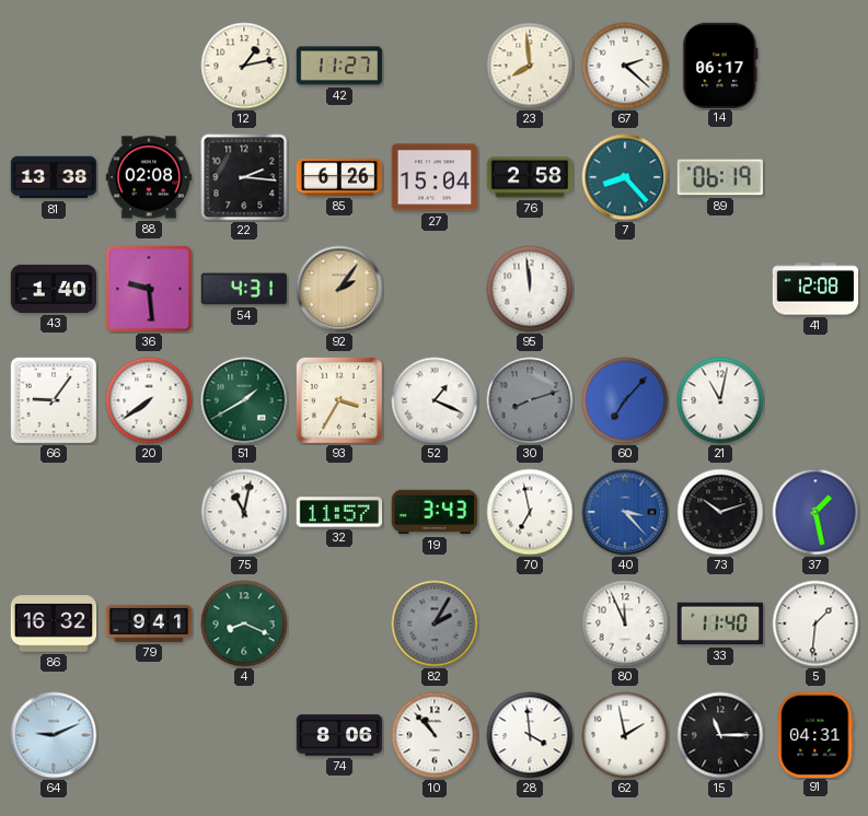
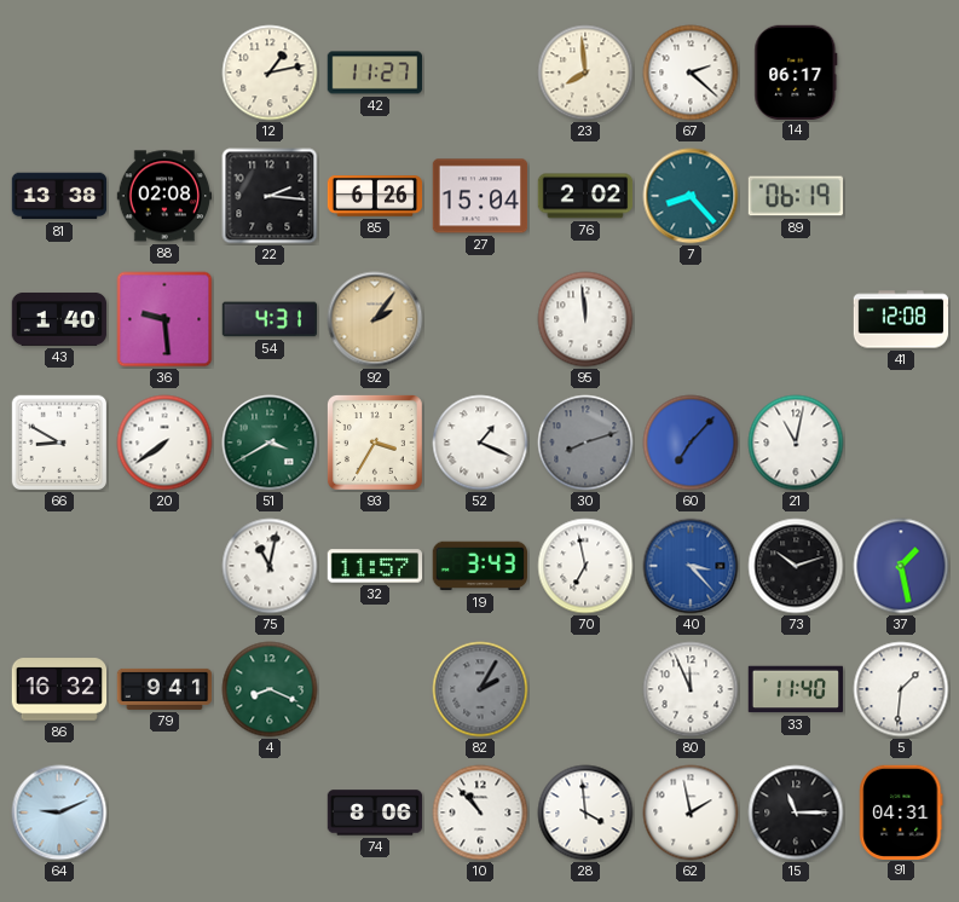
76: 2:58 -> 2:02
66: 9:06 -> 8:50
51: 1:40 -> 3:40
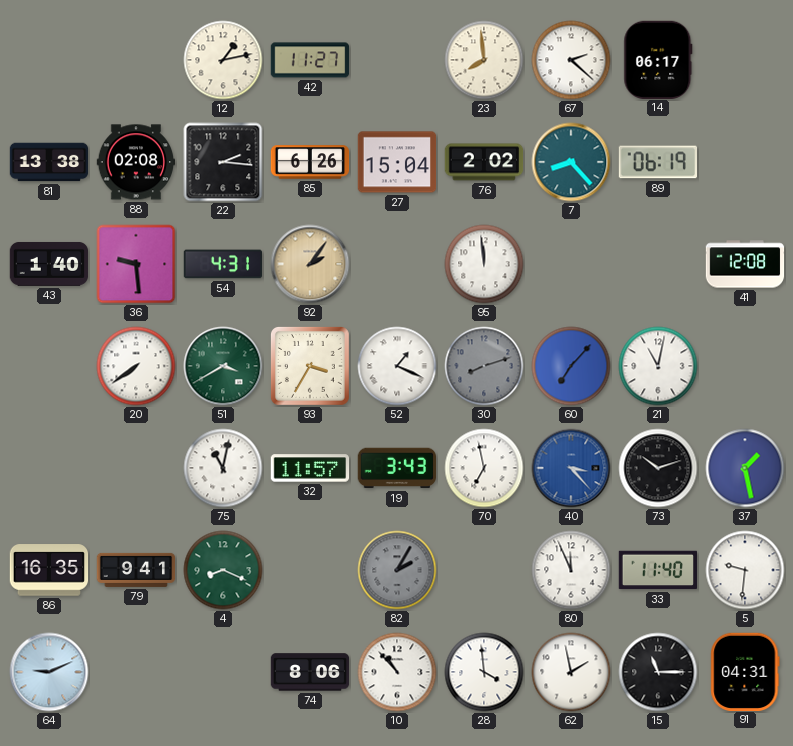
66: 8:50 -> none
86: 16:32 -> 16:35
5: 1:31 -> 9:31
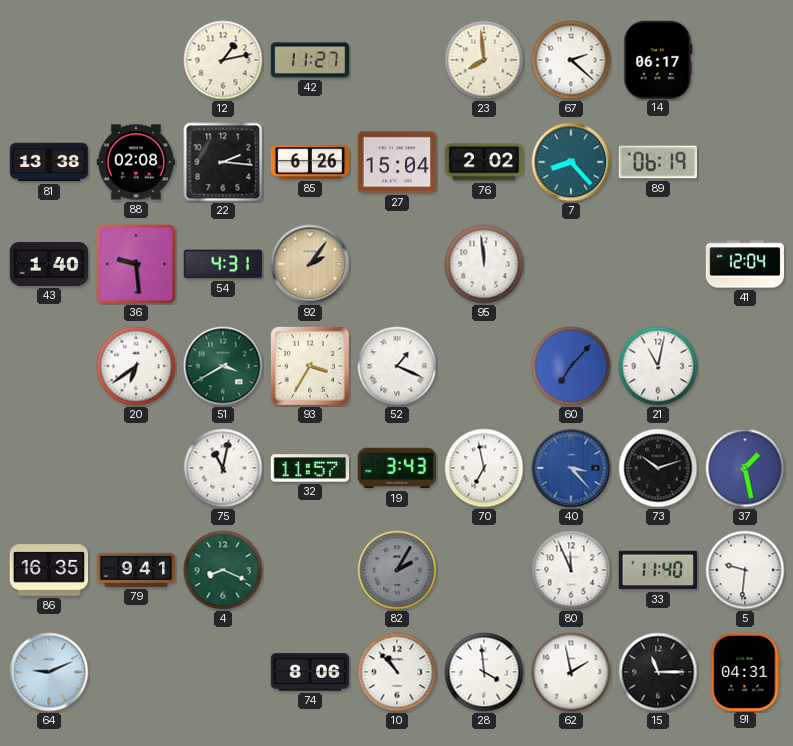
41: 12:08 -> 12:04
20: 7:39 -> 6:39
30: 8:12 -> none
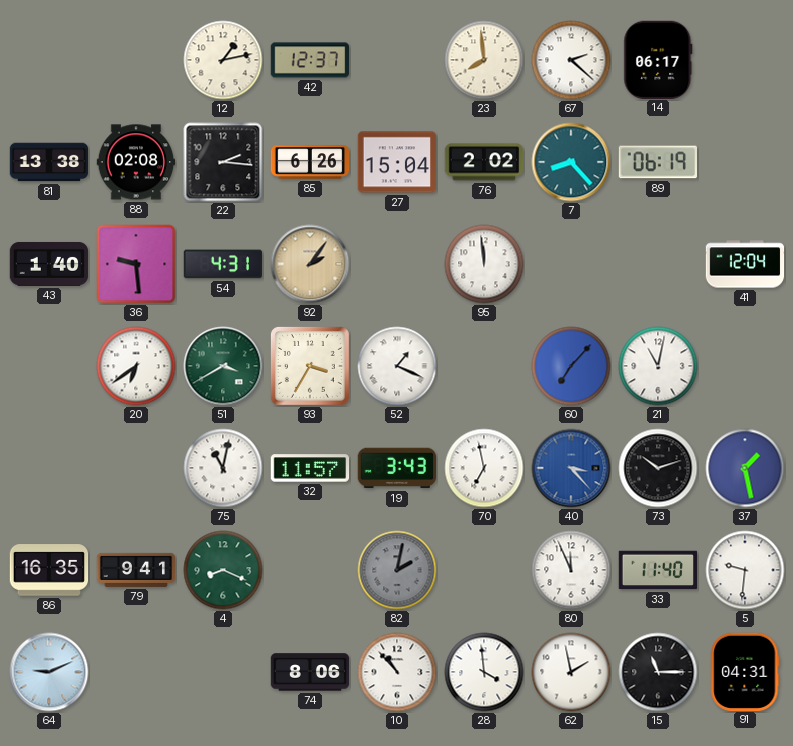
42: 11:27 -> 12:37
82: 2:05 -> 2:02
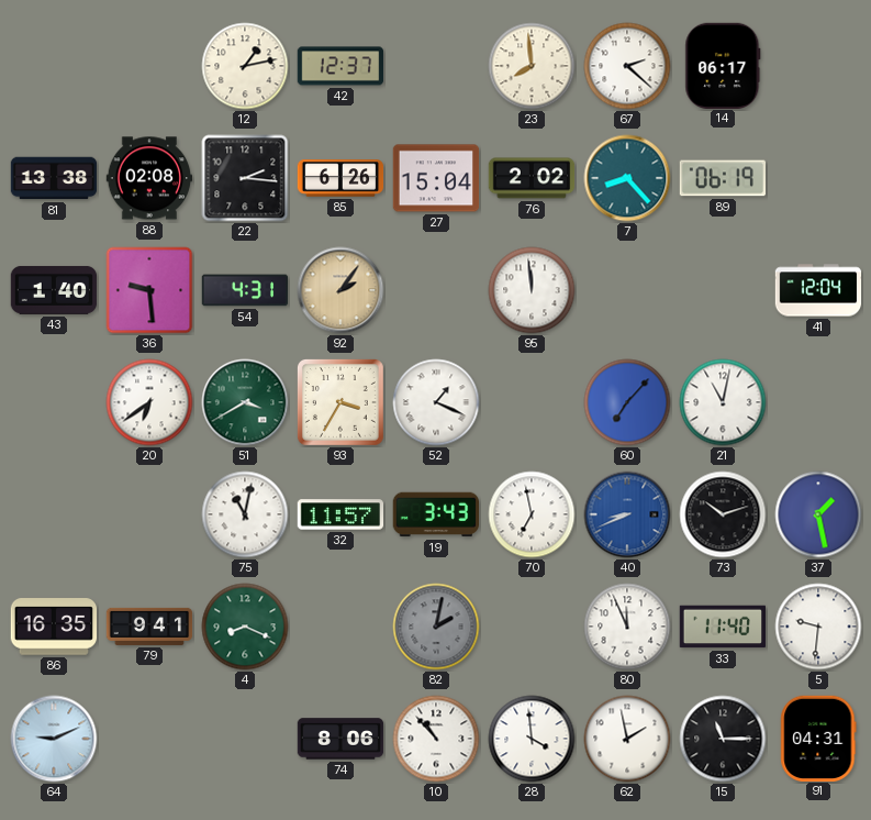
40: 3:23 -> 8:41
